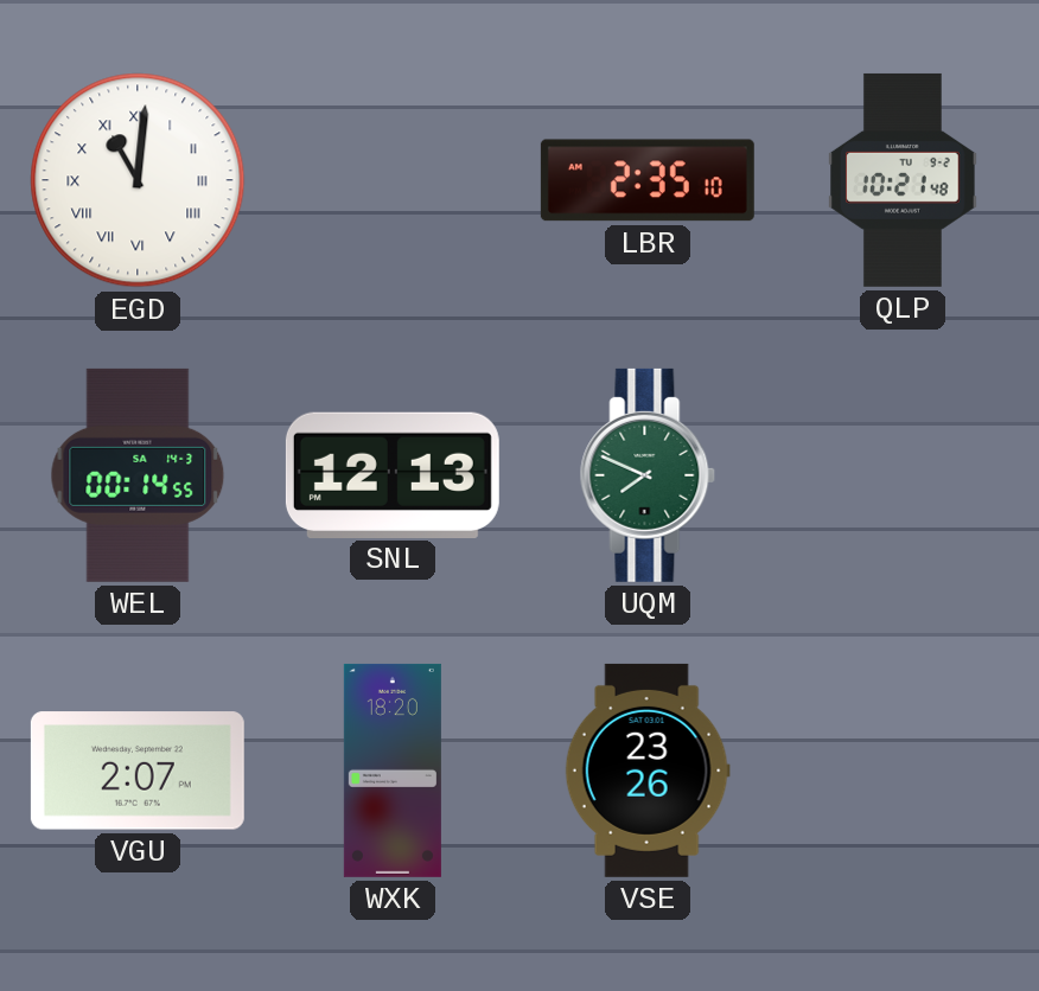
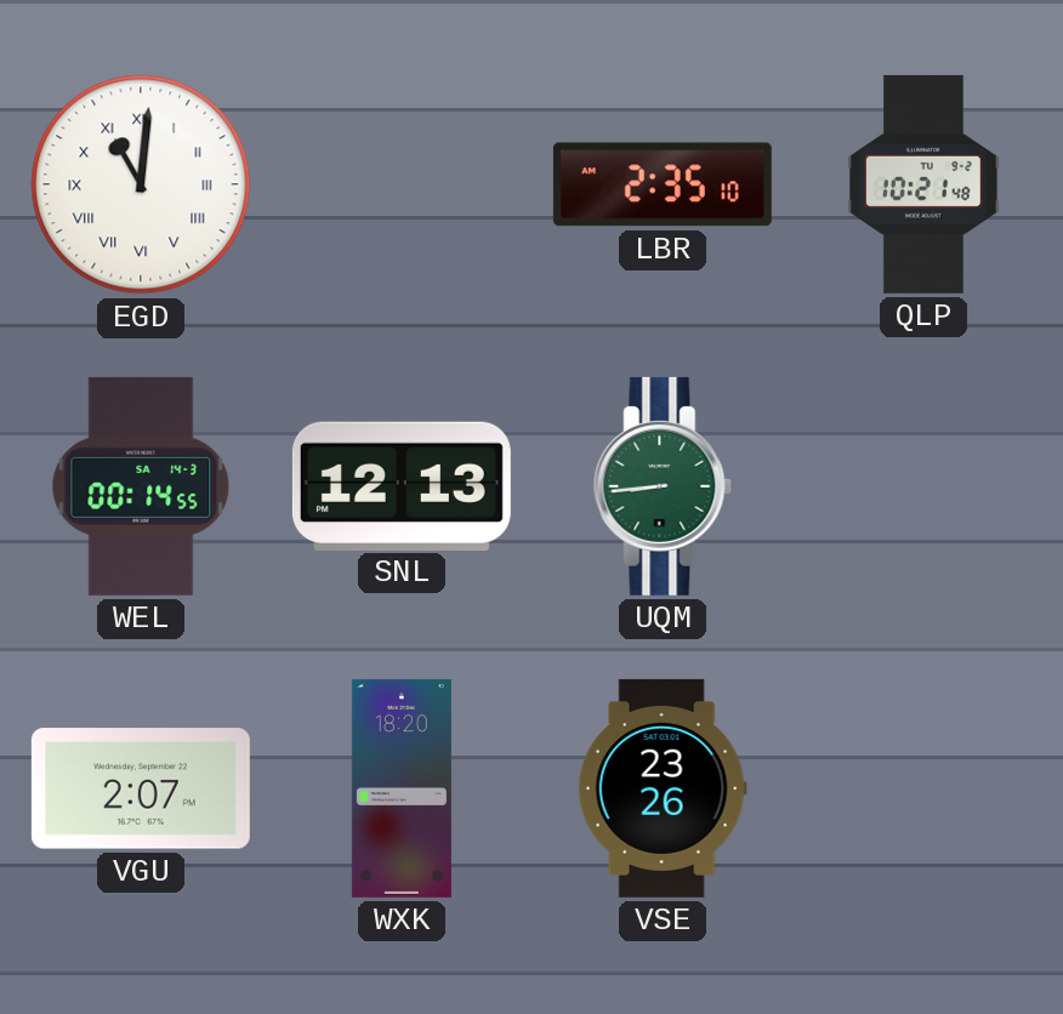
UQM: 7:49 -> 8:44
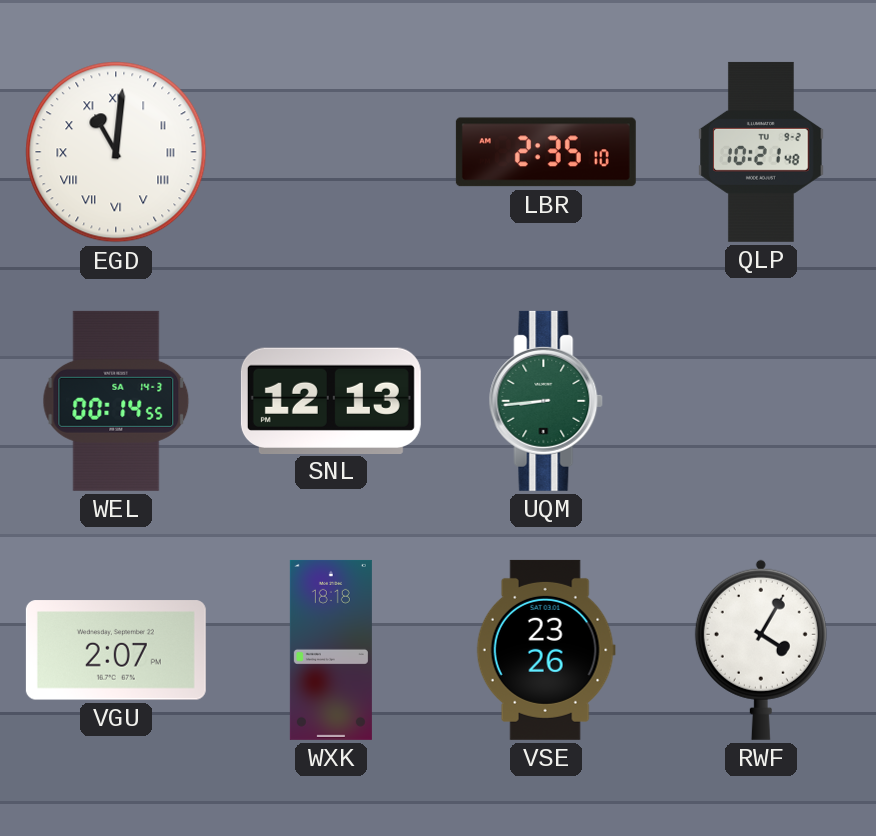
WXK: 18:20 -> 18:18
RWF: none -> 4:05
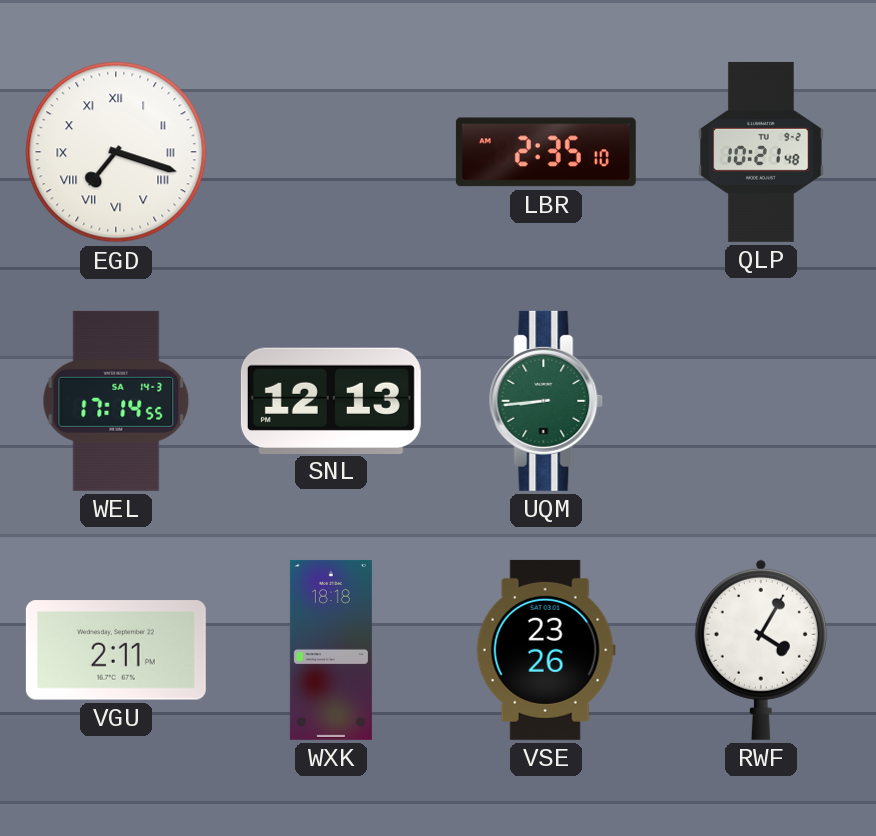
EGD: 11:01 -> 7:18
WEL: 00:14 -> 17:14
VGU: 2:07 -> 2:11
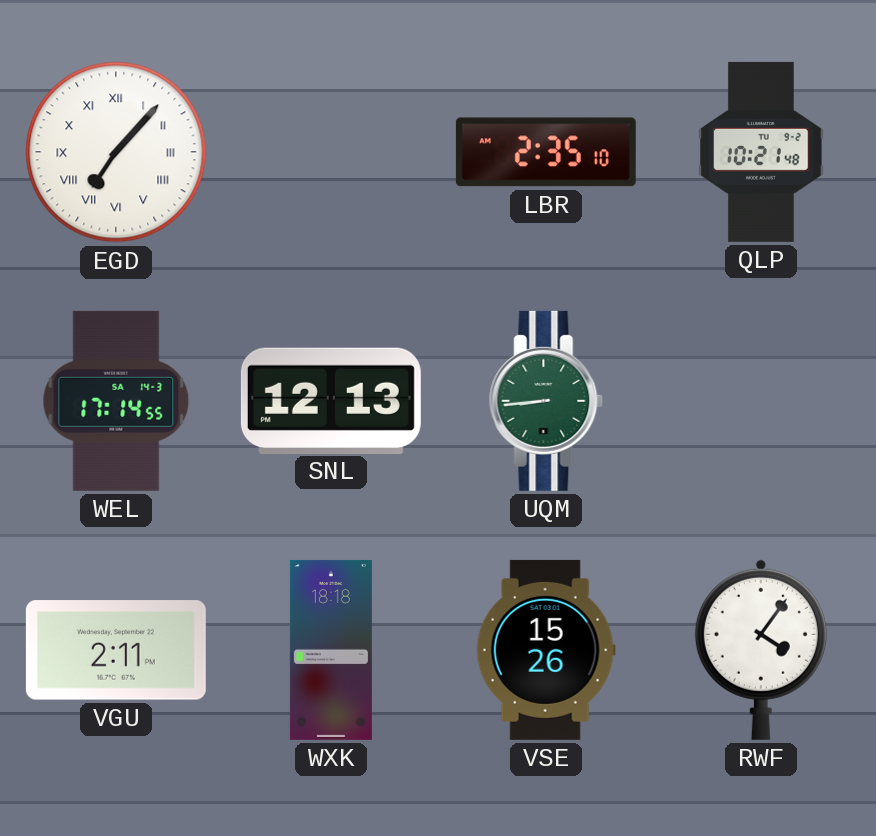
EGD: 7:18 -> 7:07
VSE: 23:26 -> 15:26
RWF: 4:05 -> 4:06
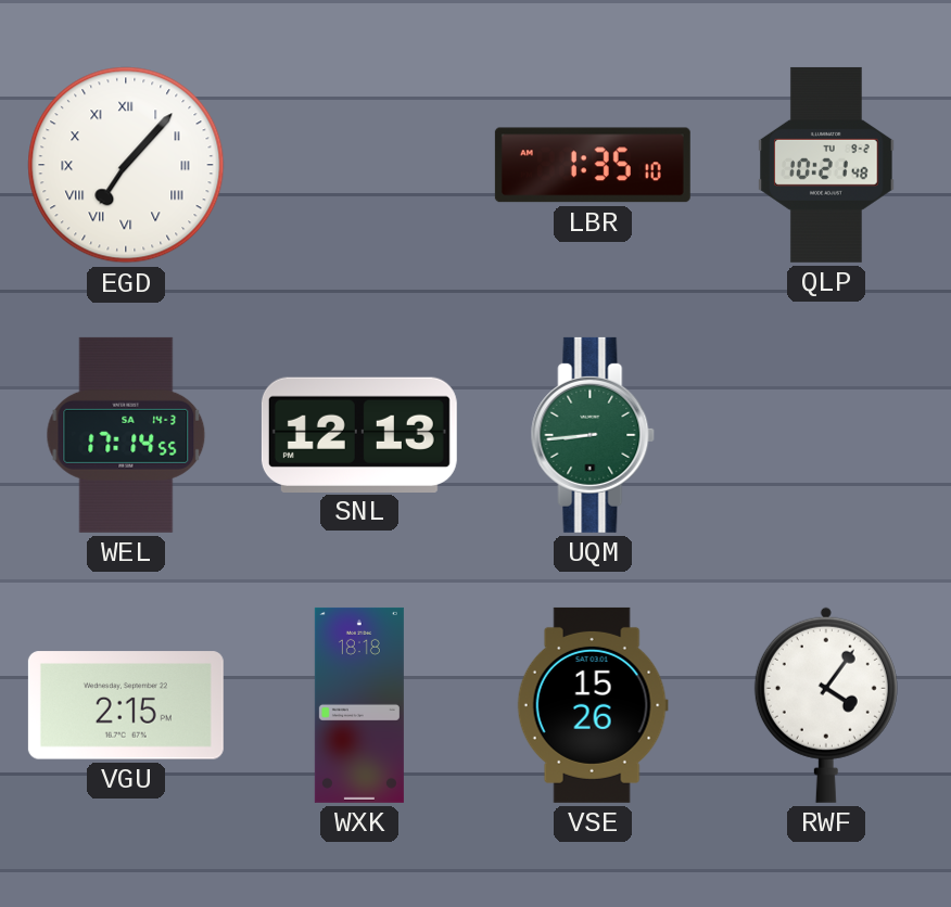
LBR: 2:35 -> 1:35
VGU: 2:11 -> 2:15
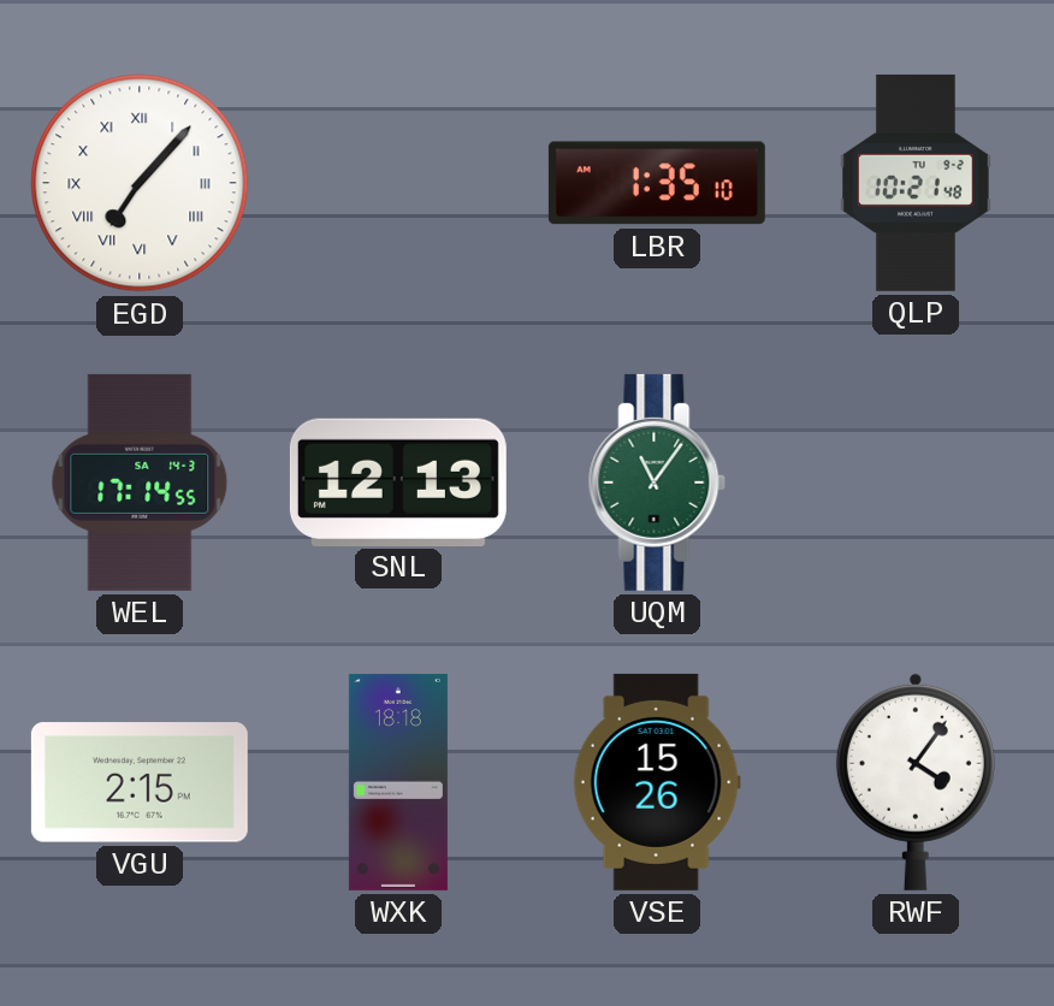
UQM: 8:44 -> 11:06
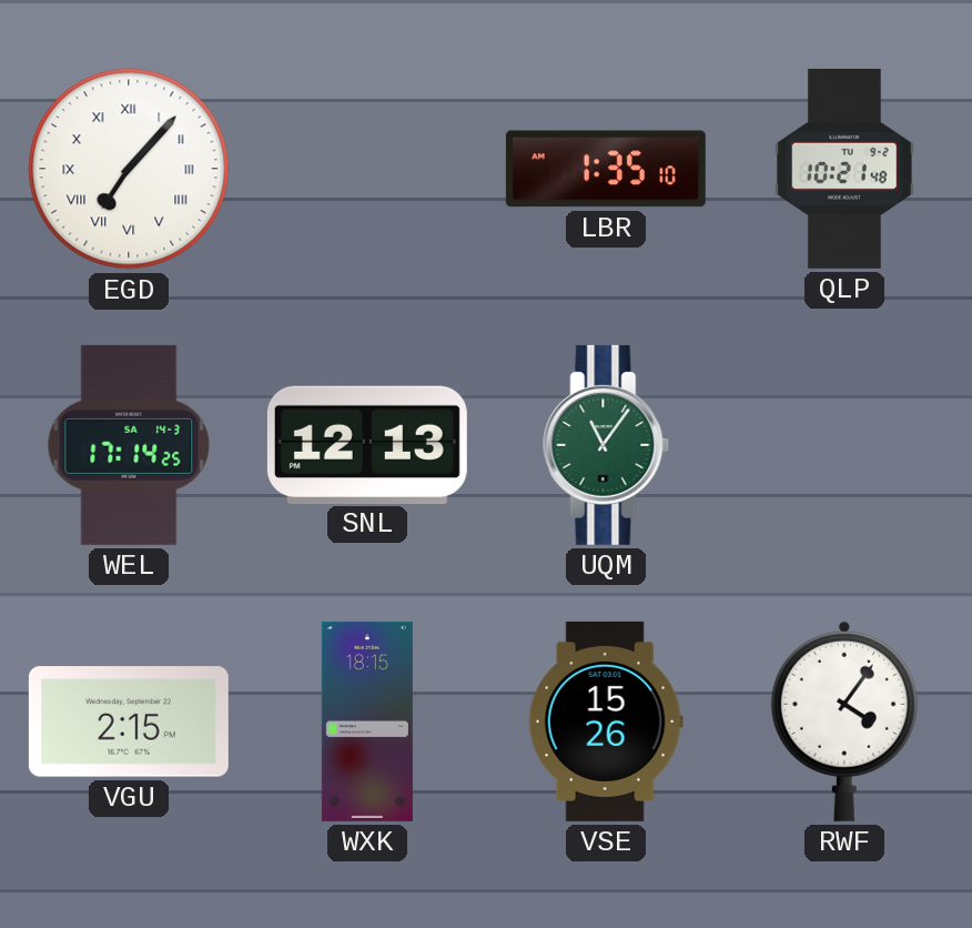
WEL: 17:14:55 -> 17:14:25
WXK: 18:18 -> 18:15
